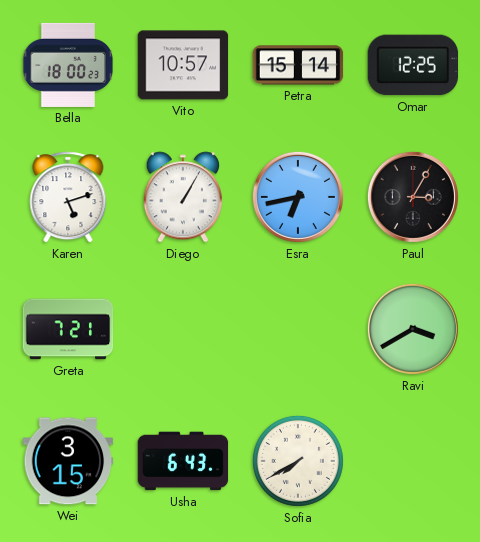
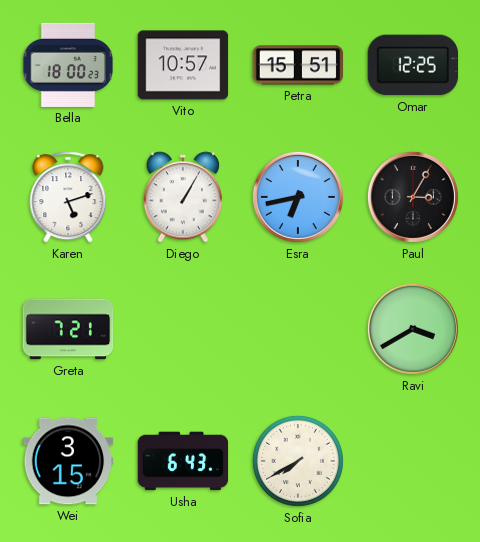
Petra: 15:14 -> 15:51
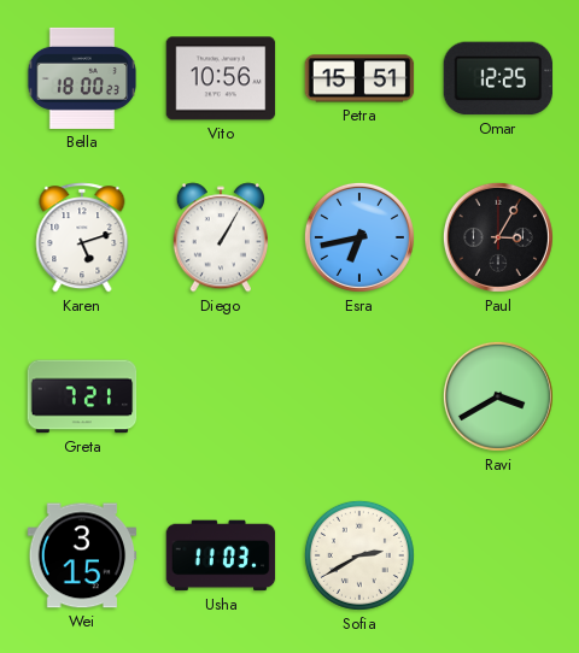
Vito: 10:57 -> 10:56
Usha: 6:43 -> 11:03
Sofia: 7:40 -> 2:40
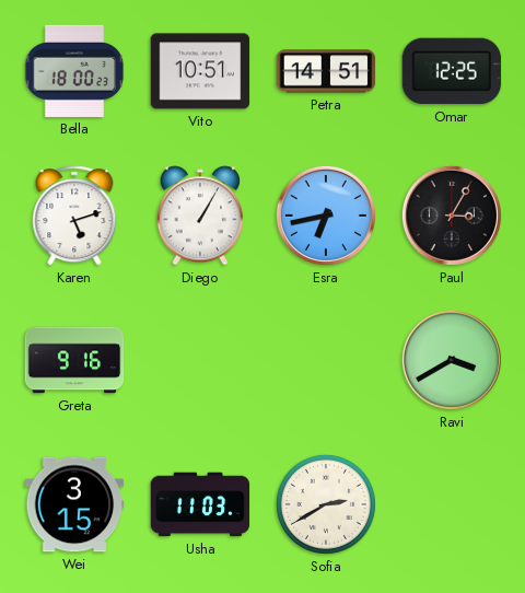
Vito: 10:56 -> 10:51
Petra: 15:51 -> 14:51
Greta: 7:21 -> 9:16
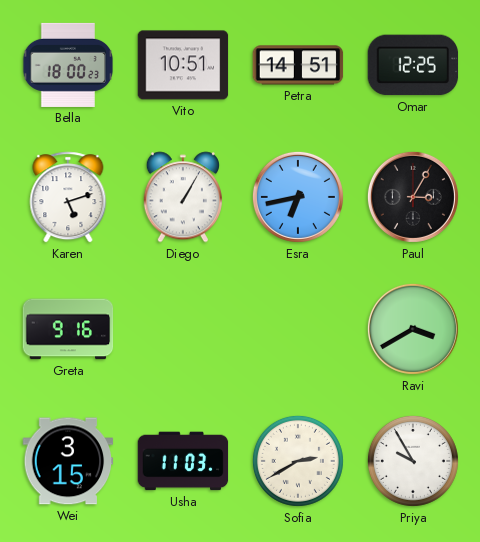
Priya: none -> 9:55
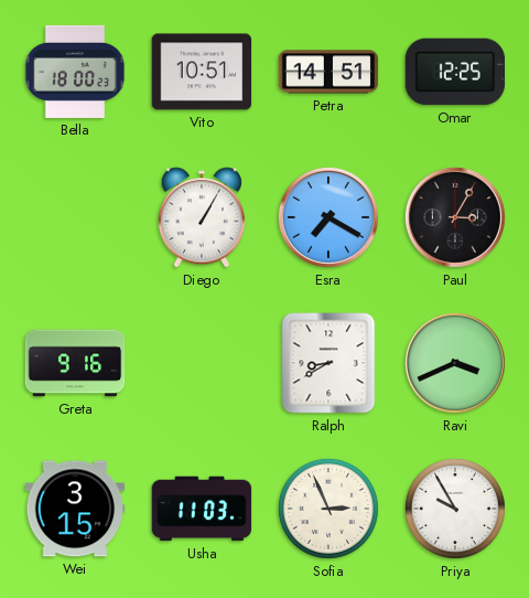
Karen: 5:12 -> none
Esra: 6:43 -> 7:20
Ralph: none -> 8:40
Ravi: 3:40 -> 3:41
Sofia: 2:40 -> 2:56
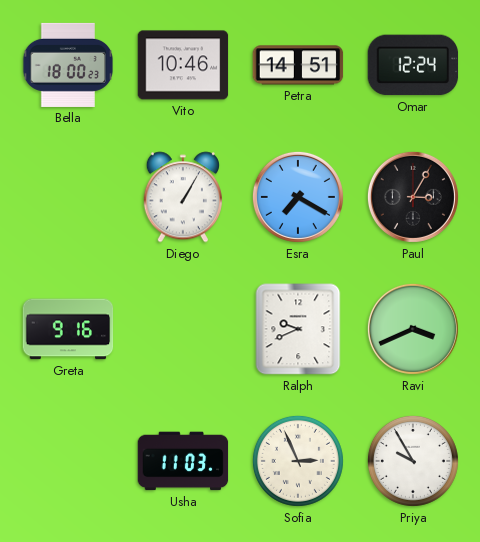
Vito: 10:51 -> 10:46
Omar: 12:25 -> 12:24
Ralph: 8:40 -> 9:41
Wei: 3:15 -> none
